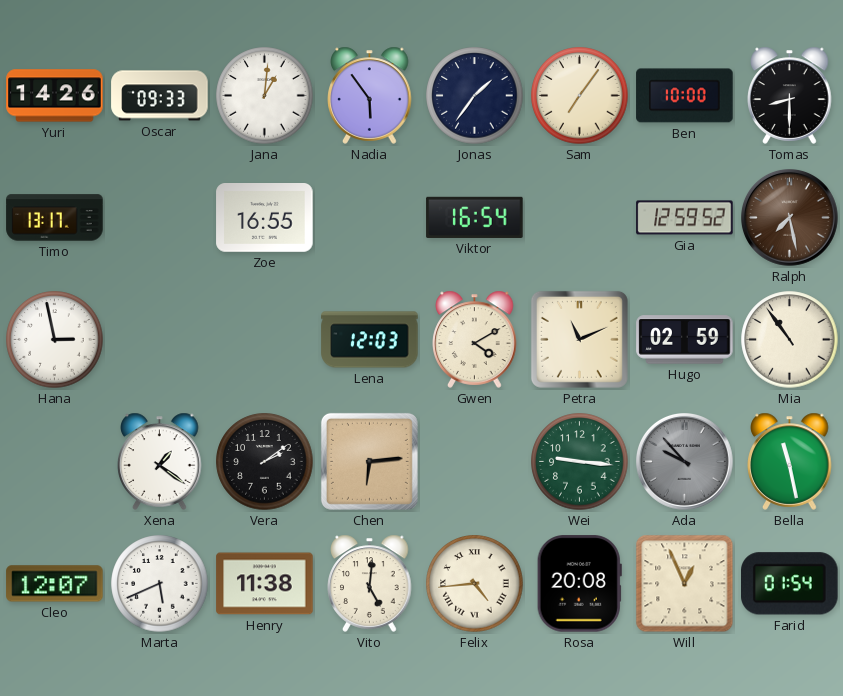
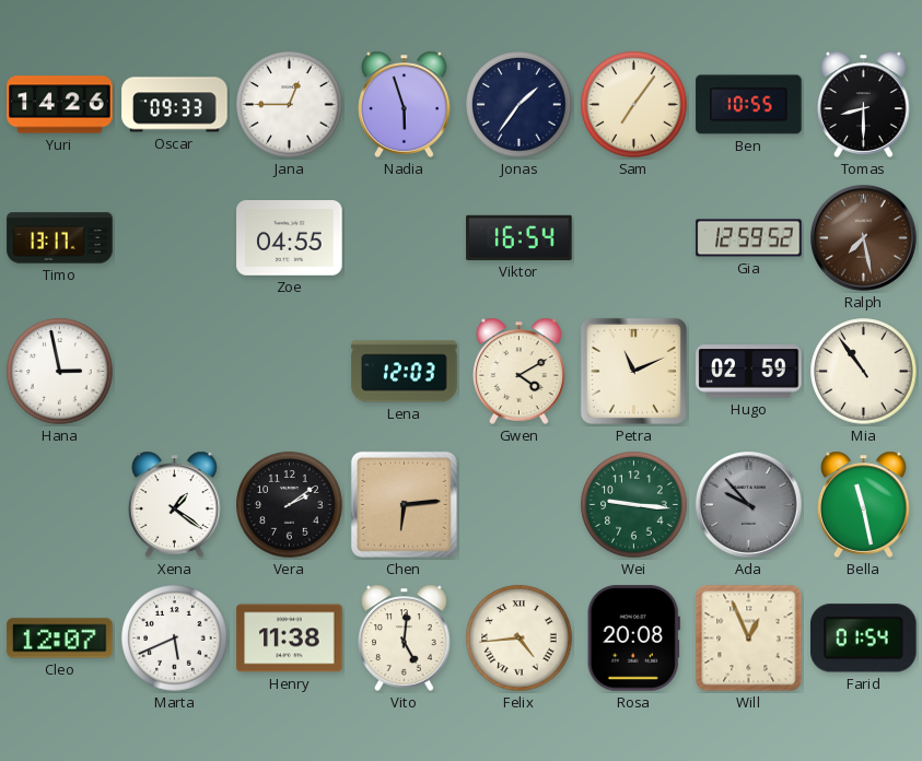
Jana: 1:01 -> 12:45
Nadia: 5:54 -> 5:57
Ben: 10:00 -> 10:55
Zoe: 16:55 -> 04:55
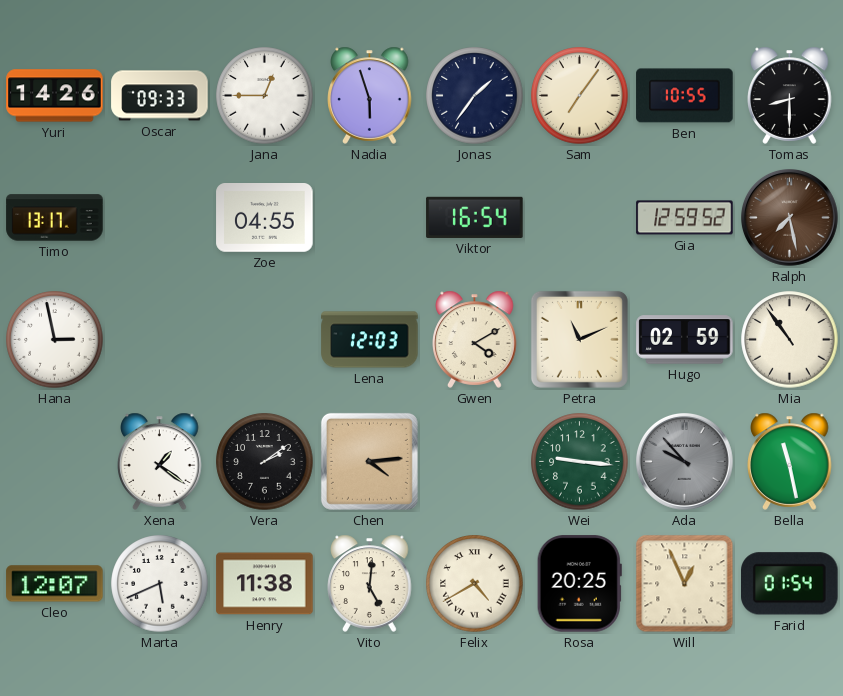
Chen: 6:14 -> 4:14
Felix: 4:44 -> 4:40
Rosa: 20:08 -> 20:25
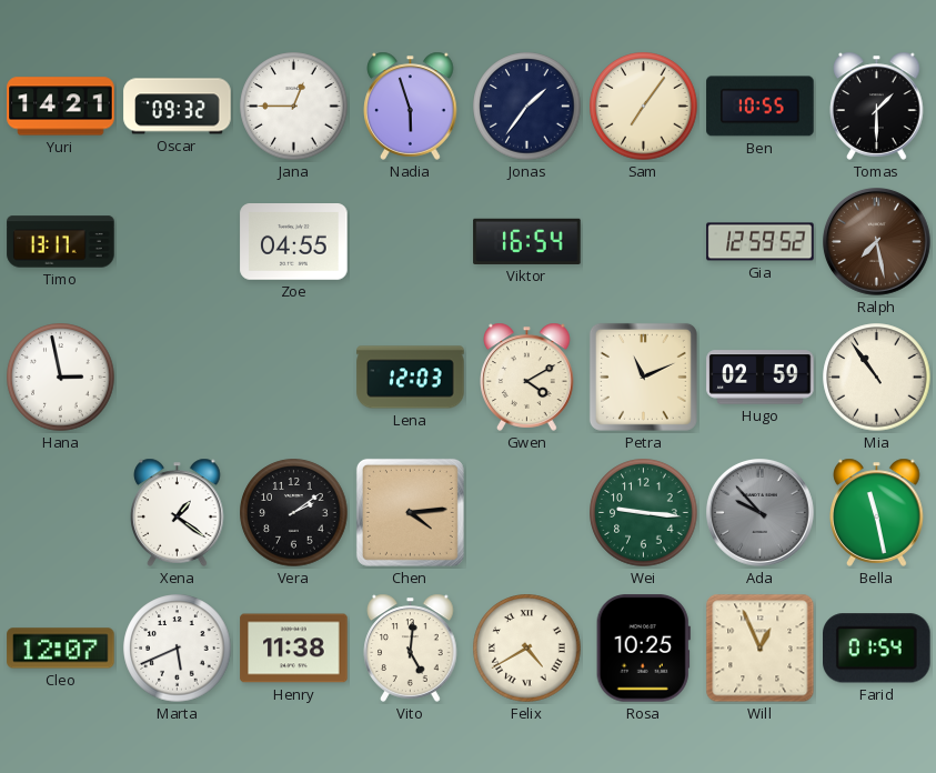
Yuri: 14:26 -> 14:21
Oscar: 09:33 -> 09:32
Tomas: 8:30 -> 1:30
Rosa: 20:25 -> 10:25
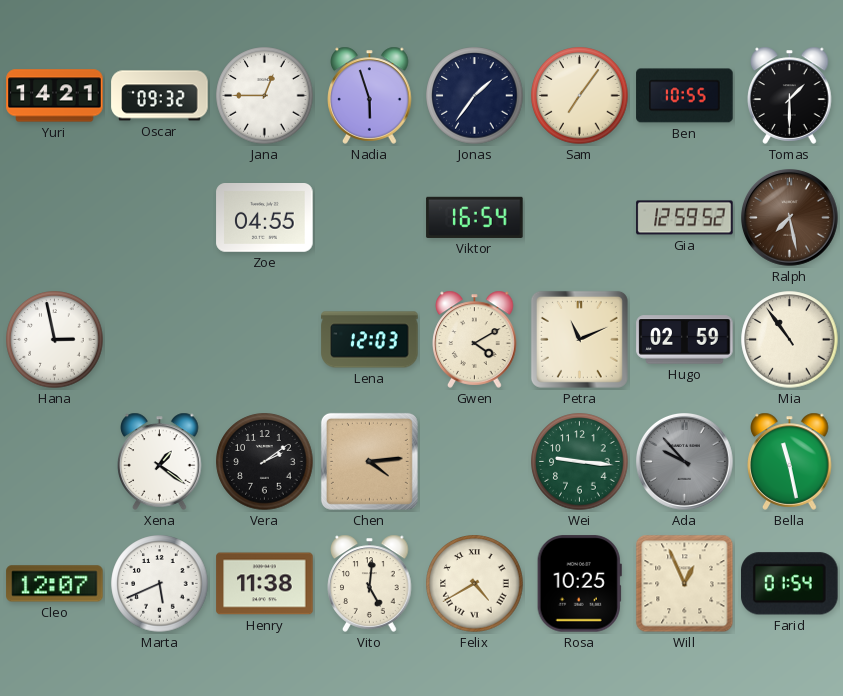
Timo: 13:17 -> none
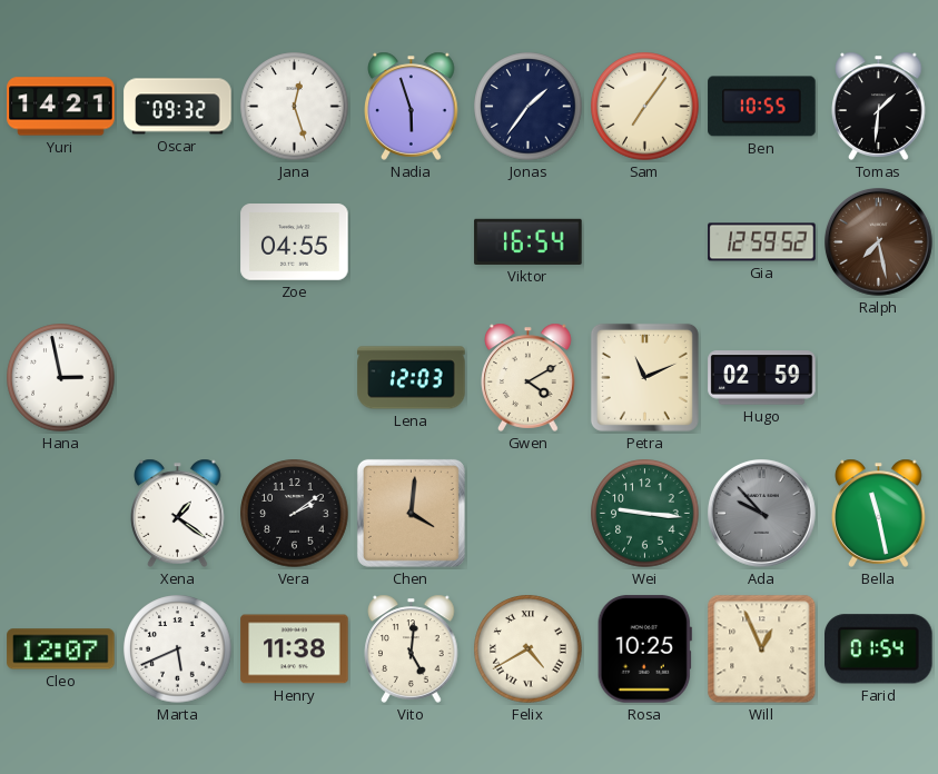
Jana: 12:45 -> 12:27
Tomas: 1:30 -> 1:31
Mia: 10:54 -> none
Chen: 4:14 -> 4:01
